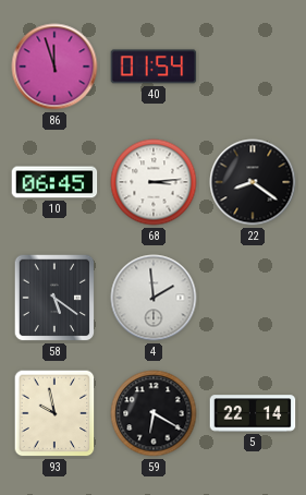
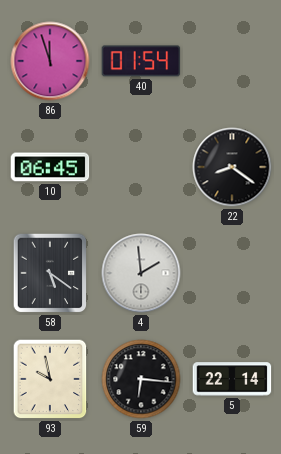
68: 3:14 -> none
59: 6:20 -> 6:16
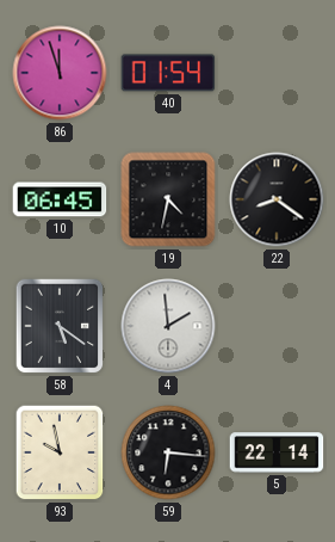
19: none -> 4:32
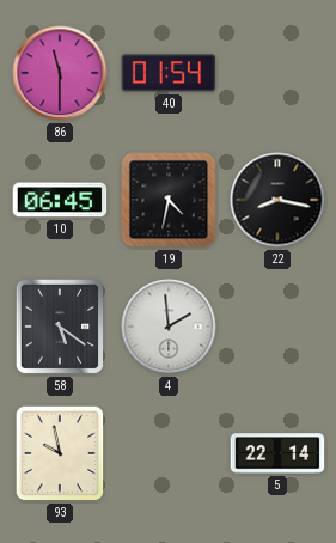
86: 11:57 -> 11:30
22: 8:21 -> 8:17
59: 6:16 -> none
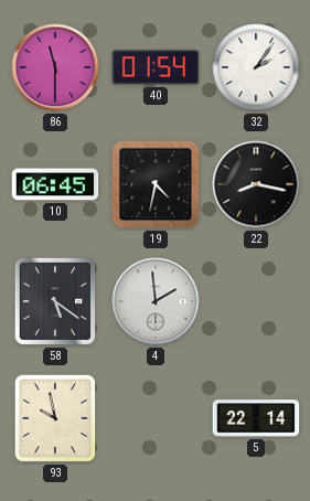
32: none -> 2:06
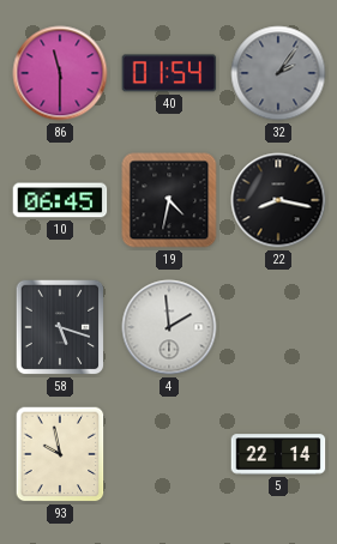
32 dial: white -> grey
58: 5:21 -> 5:18
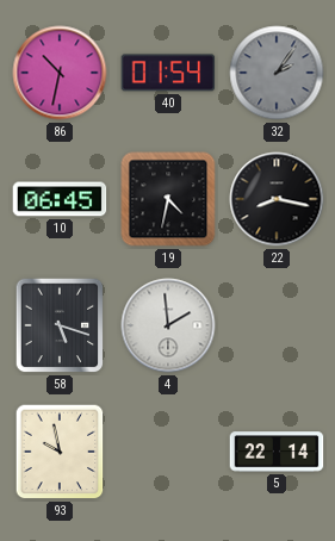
86: 11:30 -> 10:32
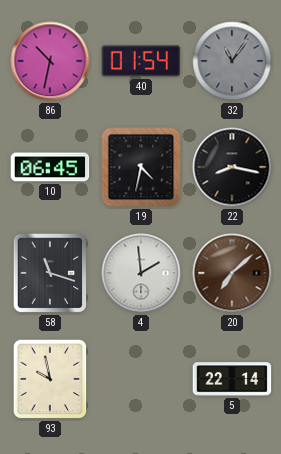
32: 2:06 -> 11:06
58: 5:18 -> 11:18
20: none -> 7:08
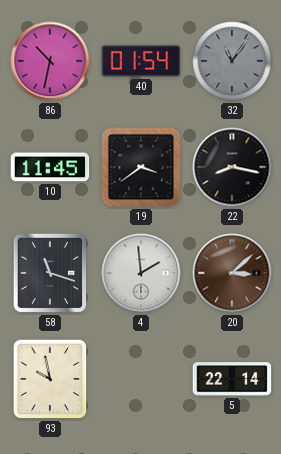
10: 06:45 -> 11:45
19: 4:32 -> 3:39
20: 7:08 -> 3:08
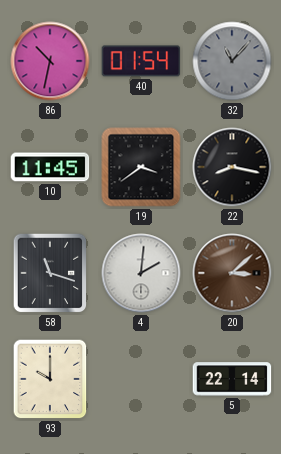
32: 11:06 -> 11:07
4: 1:59 -> 2:01
93: 9:58 -> 10:00
